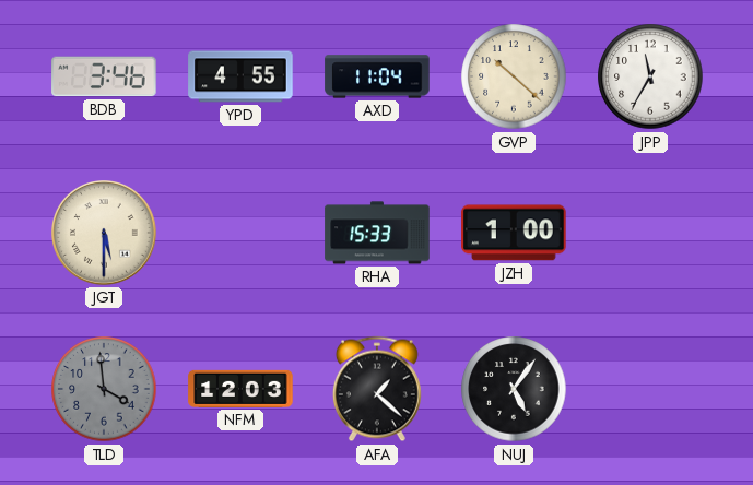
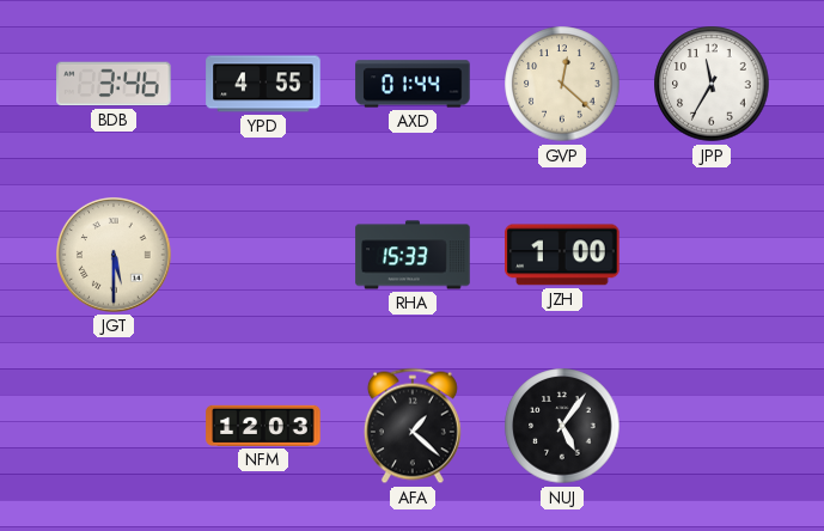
AXD: 11:04 -> 01:44
GVP: 10:22 -> 12:22
TLD: 3:59 -> none
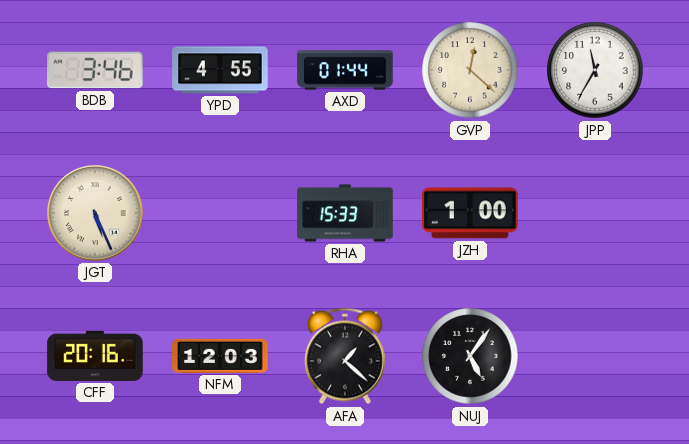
JGT: 5:30 -> 5:26
CFF: none -> 20:16
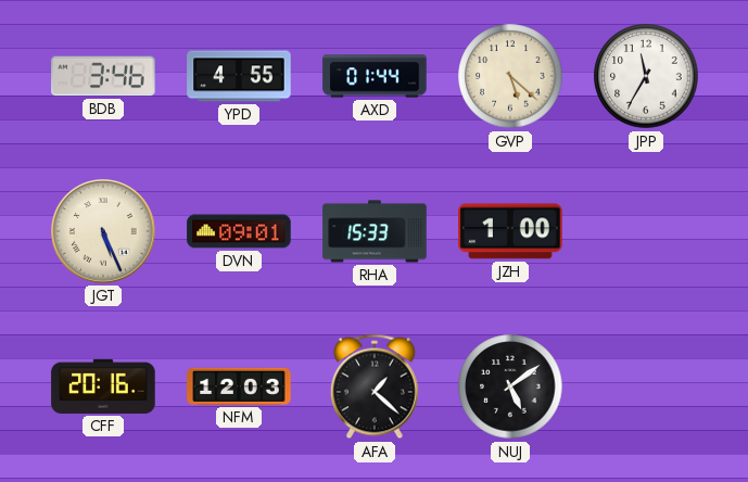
GVP: 12:22 -> 5:22
DVN: none -> 09:01
NUJ: 5:06 -> 5:09
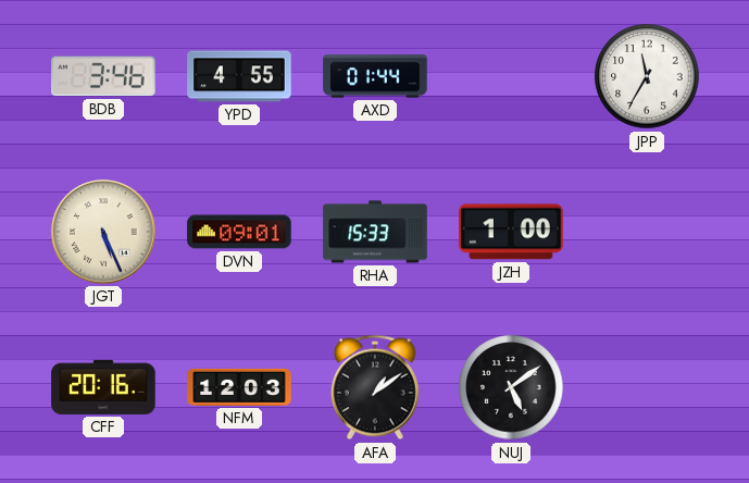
GVP: 5:22 -> none
AFA: 1:22 -> 1:09
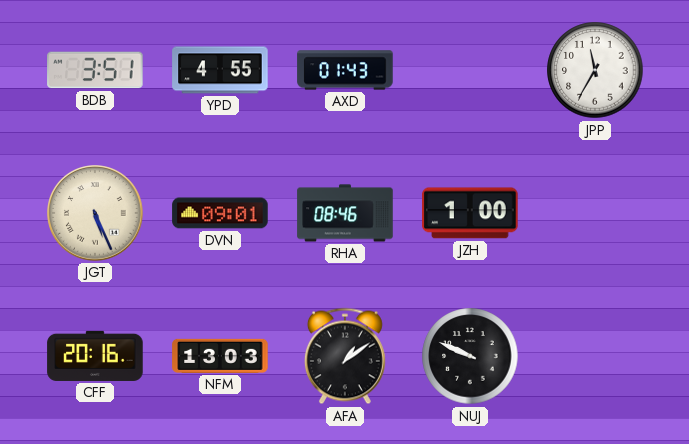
BDB: 3:46 -> 3:51
AXD: 01:44 -> 01:43
RHA: 15:33 -> 08:46
NFM: 12:03 -> 13:03
NUJ: 5:09 -> 9:49
